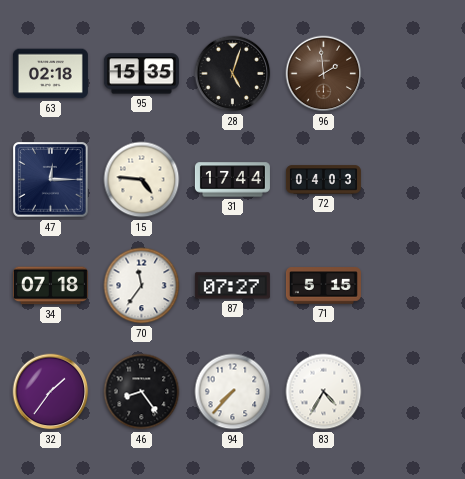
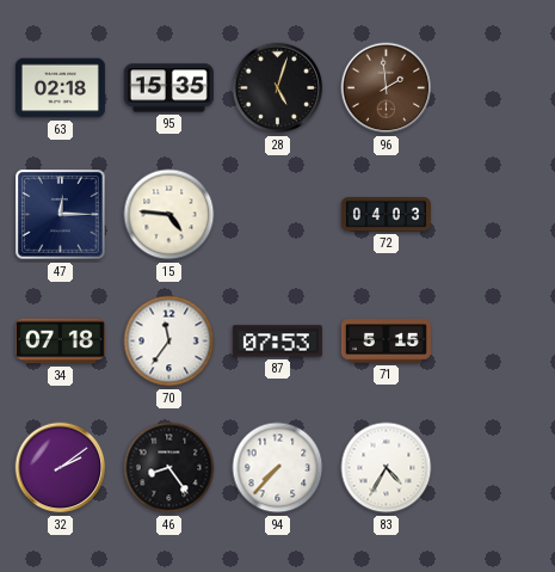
31: 17:44 -> none
87: 07:27 -> 07:53
32: 1:36 -> 2:09
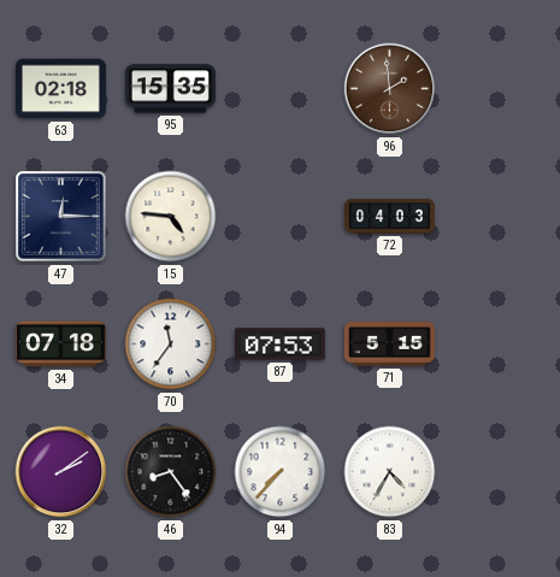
28: 5:03 -> none
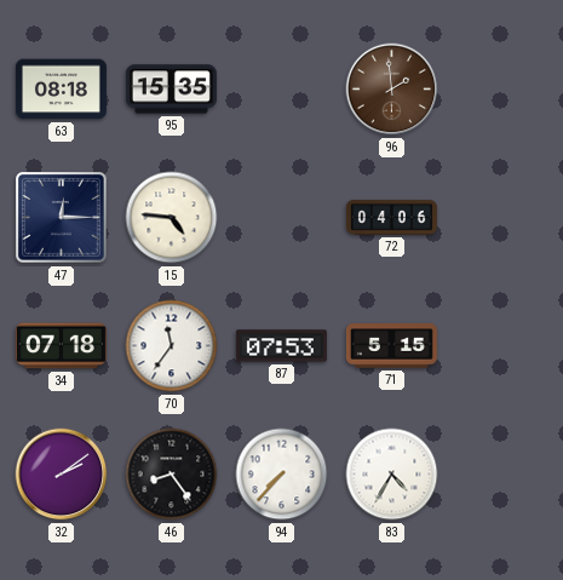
63: 02:18 -> 08:18
72: 04:03 -> 04:06
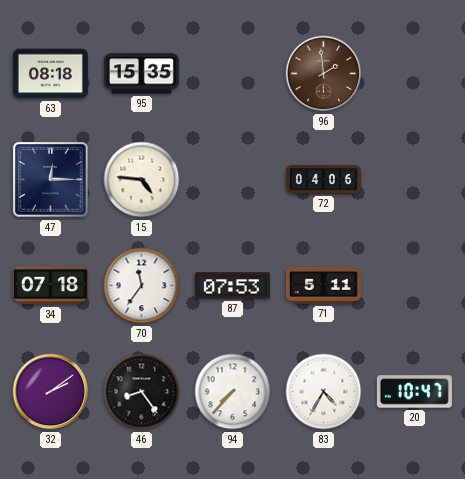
71: 5:15 -> 5:11
20: none -> 10:47
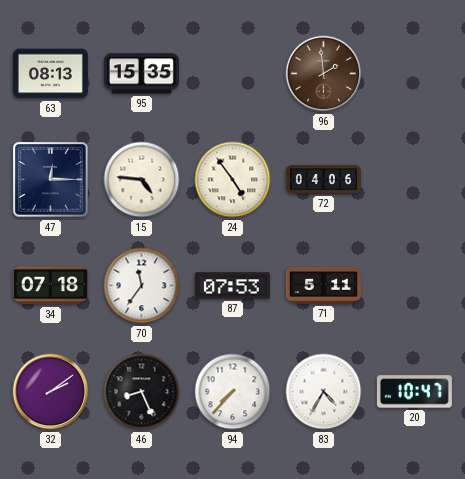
63: 08:18 -> 08:13
24: none -> 4:54
46: 8:24 -> 8:26
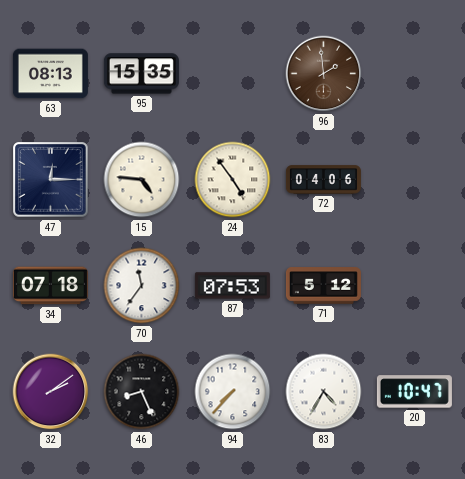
71: 5:11 -> 5:12
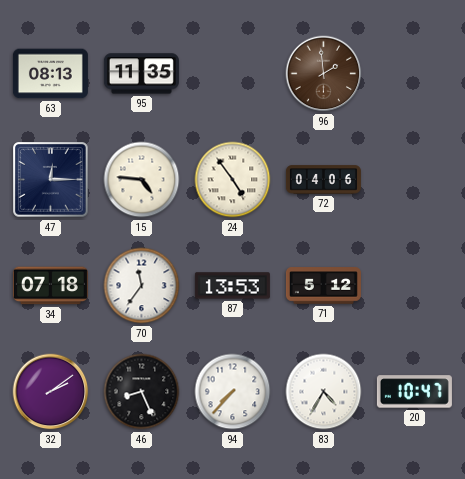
95: 15:35 -> 11:35
87: 07:53 -> 13:53
